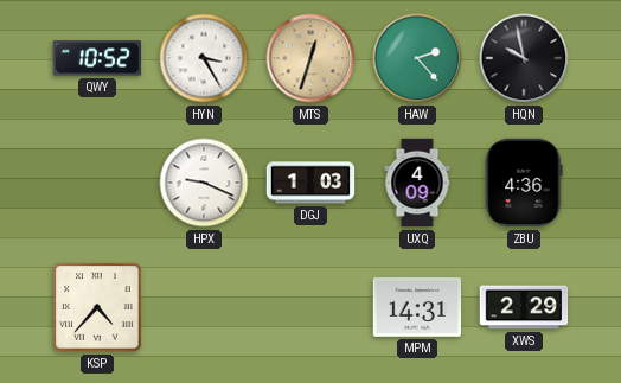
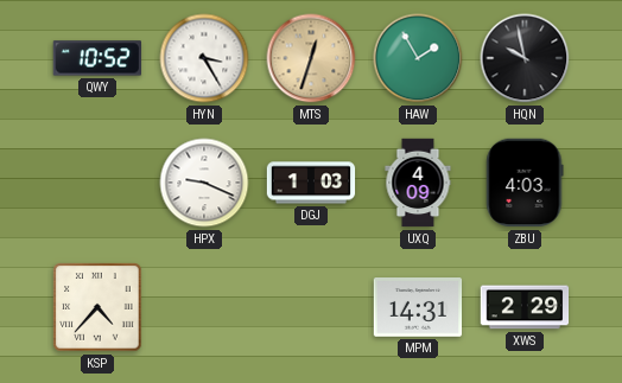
HAW: 2:23 -> 1:55
ZBU: 4:36 -> 4:03
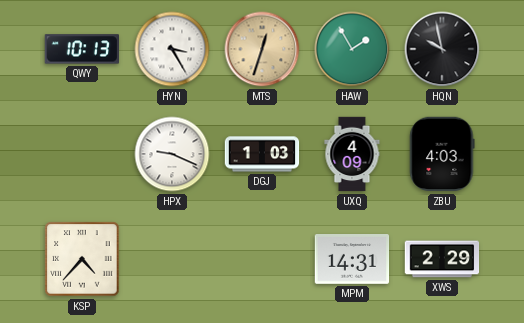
QWY: 10:52 -> 10:13
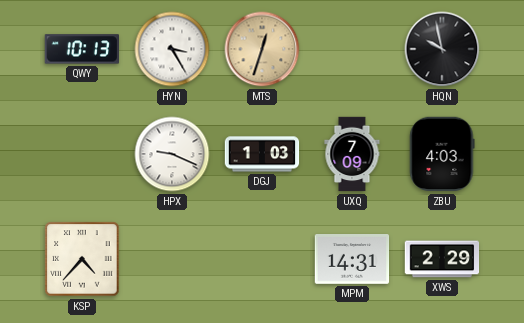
HAW: 1:55 -> none
UXQ: 4:09 -> 7:09
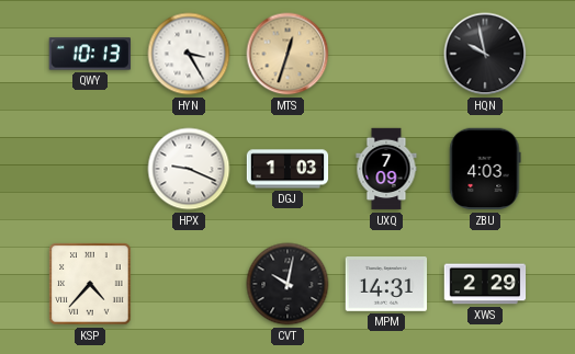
CVT: none -> 10:02
